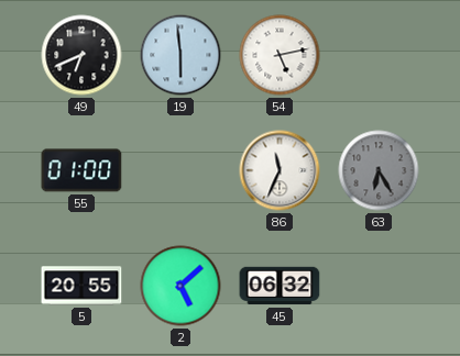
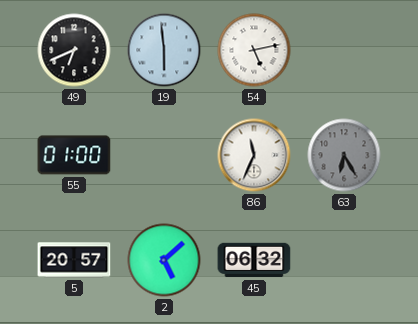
5: 20:55 -> 20:57
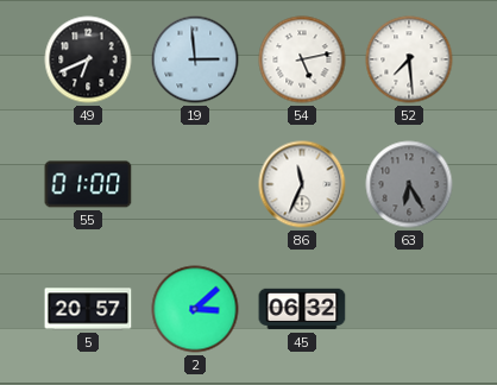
19: 5:59 -> 2:59
52: none -> 7:29
2: 5:08 -> 3:08
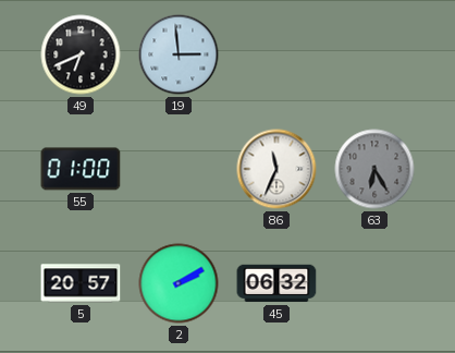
54: 5:13 -> none
52: 7:29 -> none
2: 3:08 -> 2:10
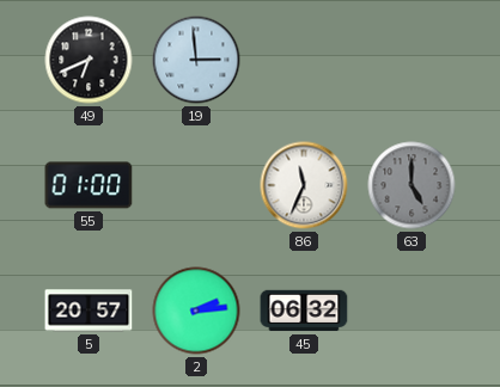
63: 6:25 -> 5:00
2: 2:10 -> 2:14
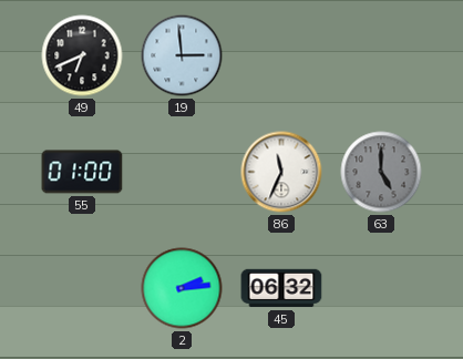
5: 20:57 -> none
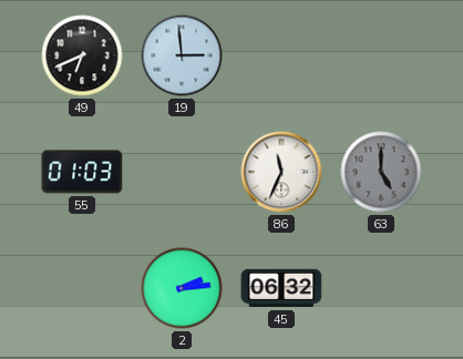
55: 01:00 -> 01:03
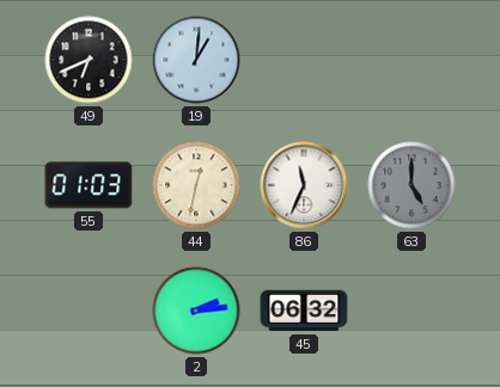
19: 2:59 -> 1:01
44: none -> 12:32
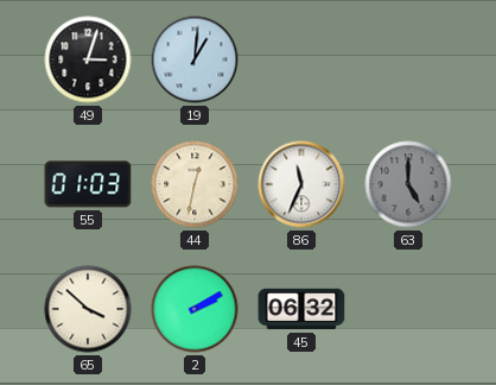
49: 6:41 -> 3:03
65: none -> 3:52
2: 2:14 -> 2:10
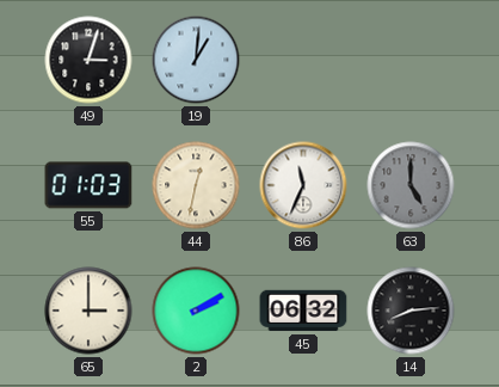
65: 3:52 -> 3:00
14: none -> 8:14
